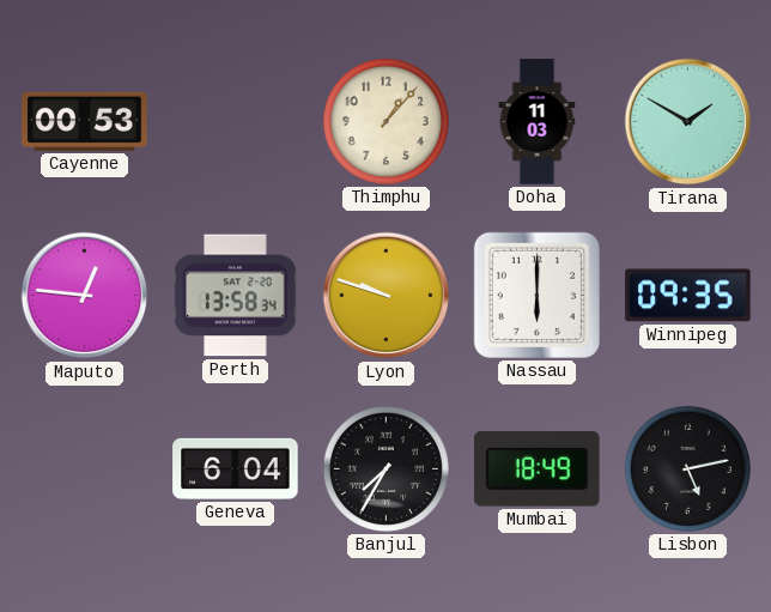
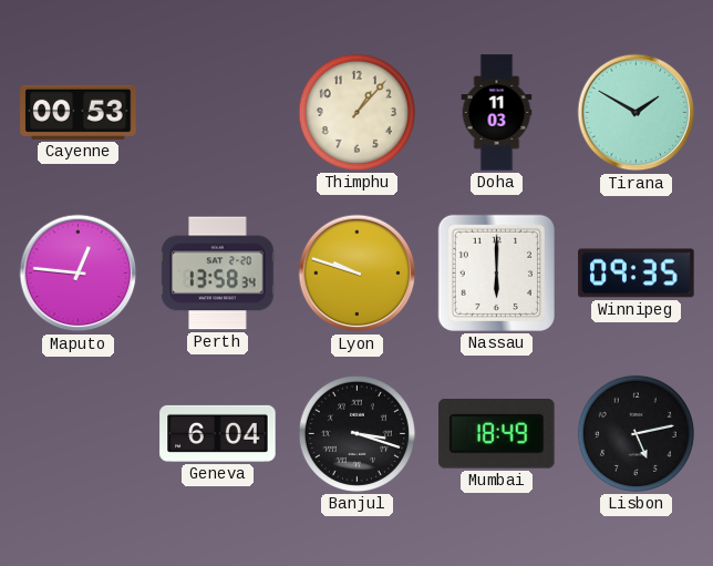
Banjul: 7:35 -> 3:18
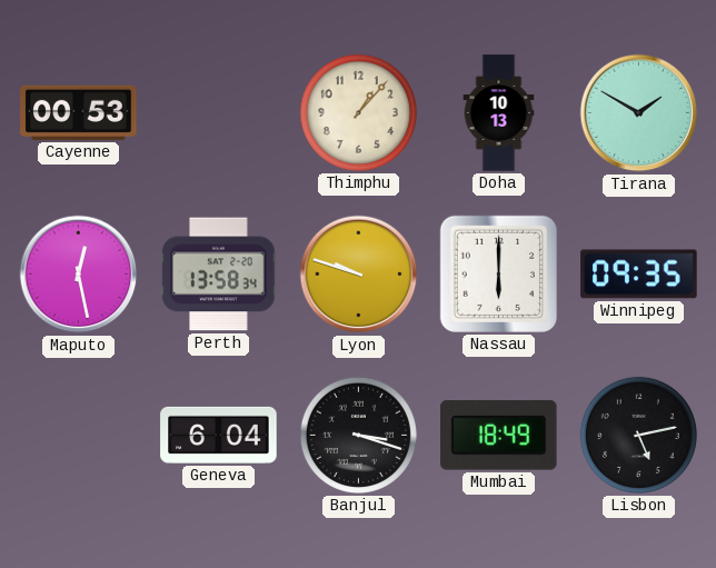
Doha: 11:03 -> 10:13
Maputo: 12:46 -> 12:28
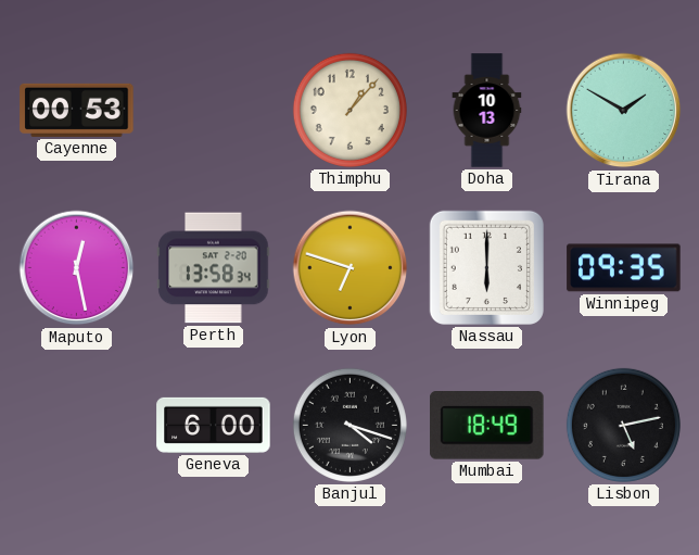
Lyon: 9:48 -> 6:48
Geneva: 6:04 -> 6:00
Banjul: 3:18 -> 4:18
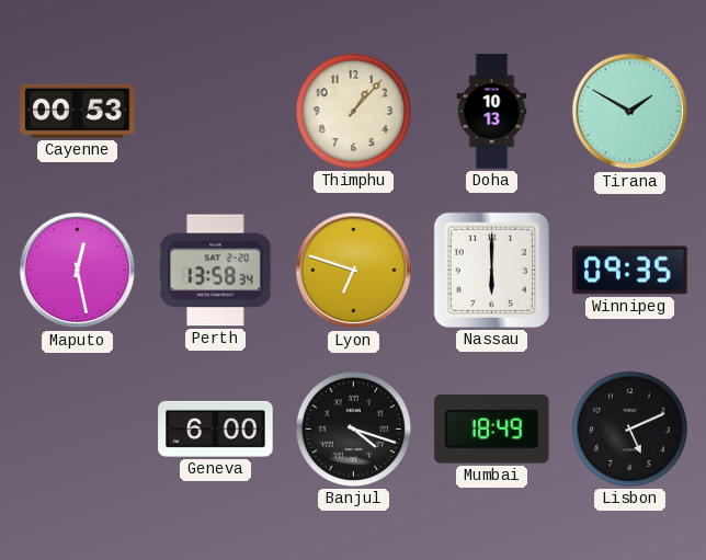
Lisbon: 5:13 -> 5:11
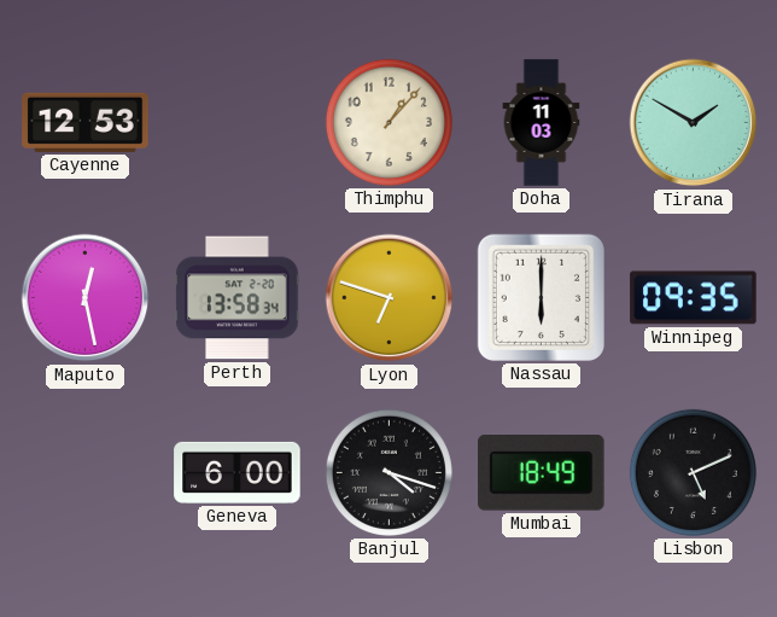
Cayenne: 00:53 -> 12:53
Doha: 10:13 -> 11:03
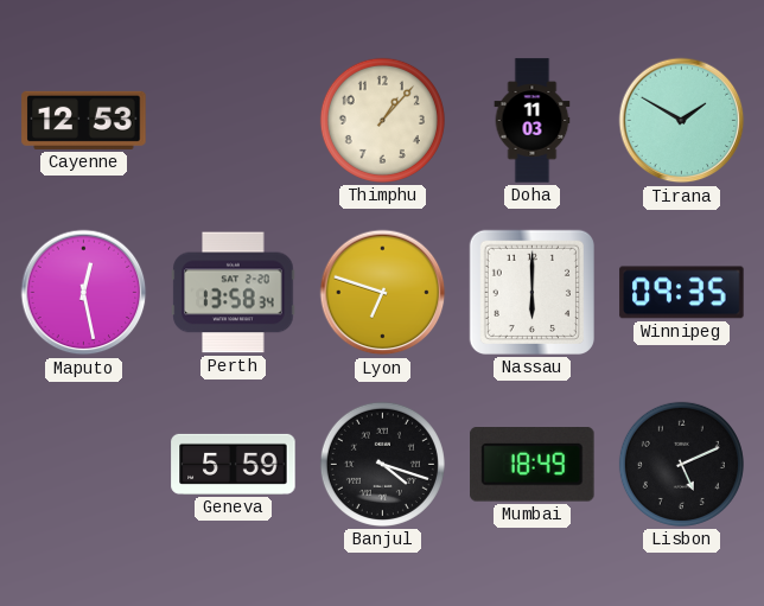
Geneva: 6:00 -> 5:59
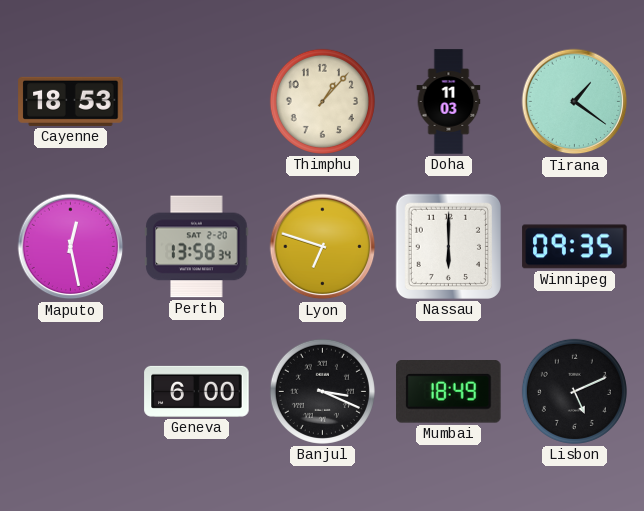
Cayenne: 12:53 -> 18:53
Tirana: 1:50 -> 1:21
Geneva: 5:59 -> 6:00
Banjul: 4:18 -> 3:19
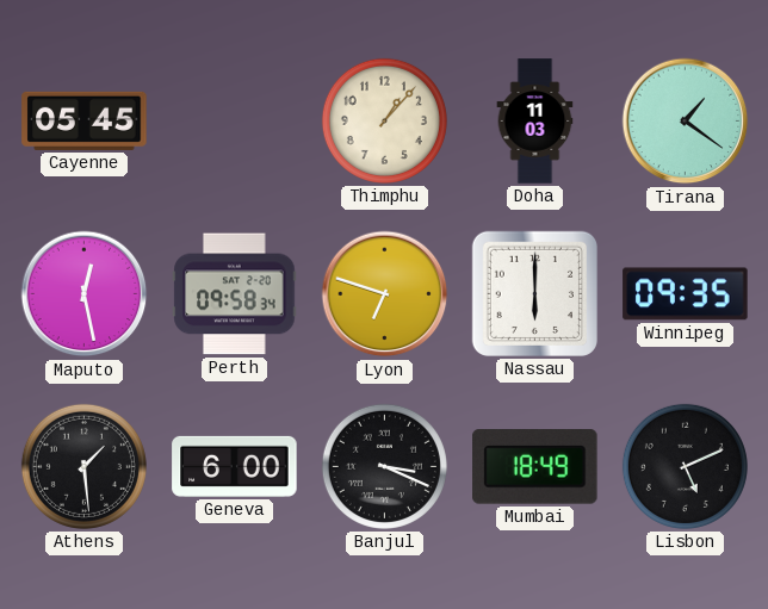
Cayenne: 18:53 -> 05:45
Perth: 13:58 -> 09:58
Athens: none -> 1:29
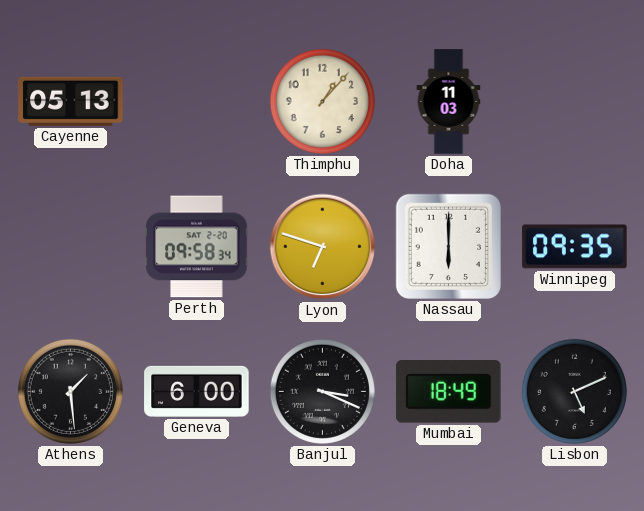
Cayenne: 05:45 -> 05:13
Tirana: 1:21 -> none
Maputo: 12:28 -> none
